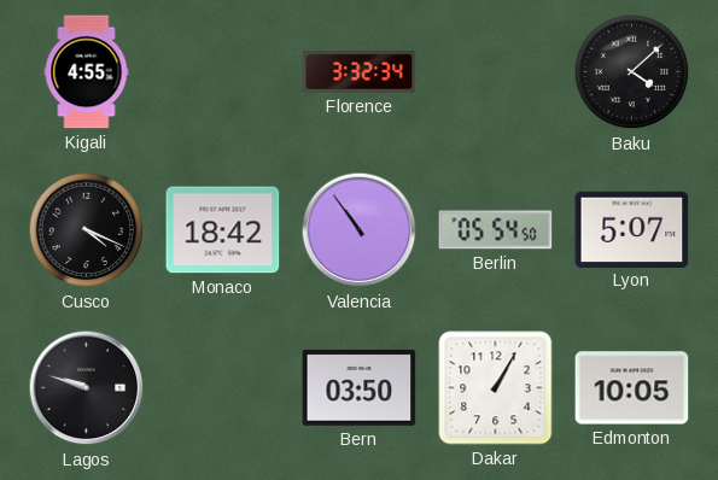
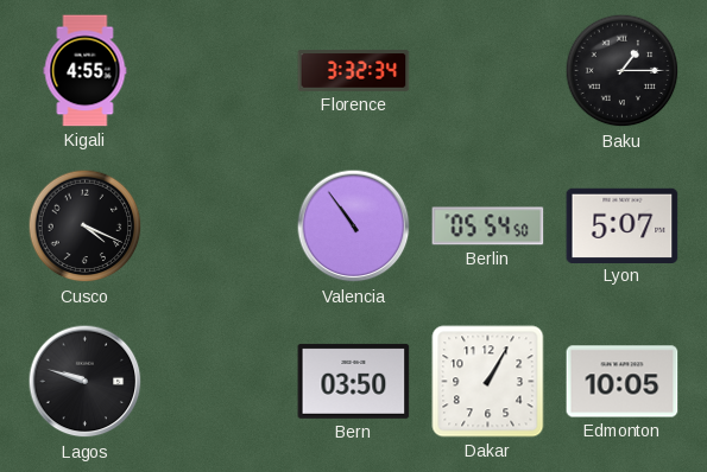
Baku: 4:08 -> 1:15
Monaco: 18:42 -> none
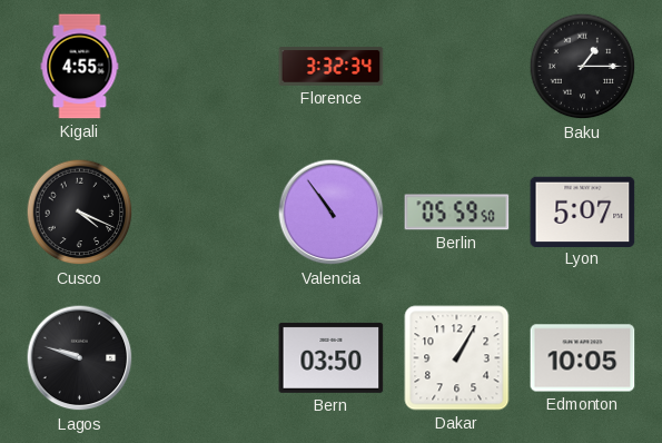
Berlin: 05:54 -> 05:59
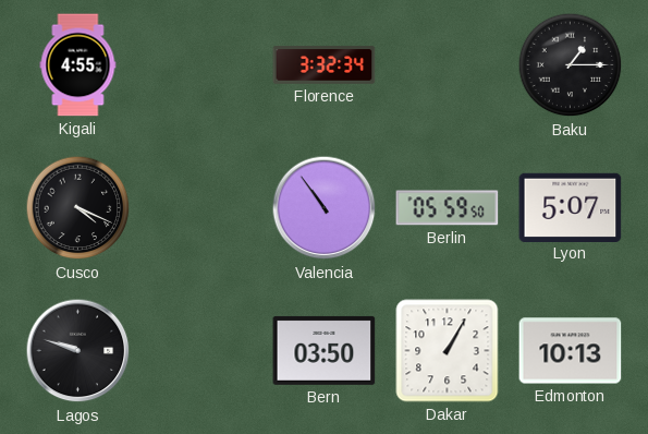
Edmonton: 10:05 -> 10:13
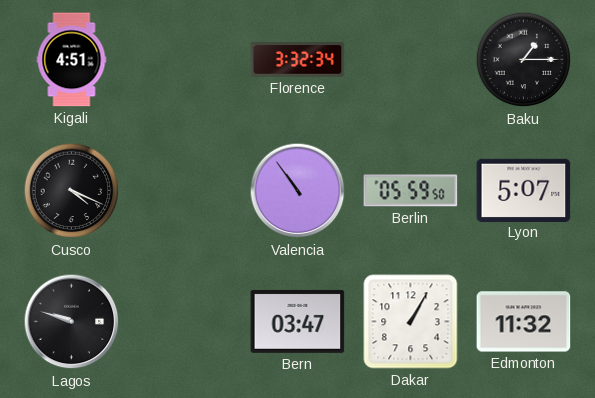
Kigali: 4:55 -> 4:51
Bern: 03:50 -> 03:47
Edmonton: 10:13 -> 11:32
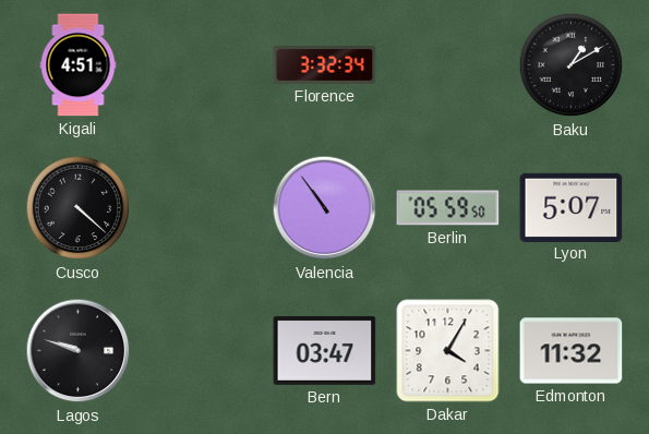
Baku: 1:15 -> 1:10
Cusco: 4:19 -> 4:22
Dakar: 1:05 -> 4:05
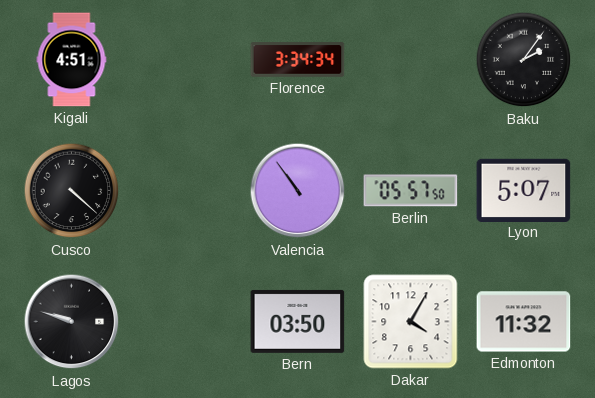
Florence: 3:32 -> 3:34
Baku: 1:10 -> 2:06
Berlin: 05:59 -> 05:57
Bern: 03:47 -> 03:50
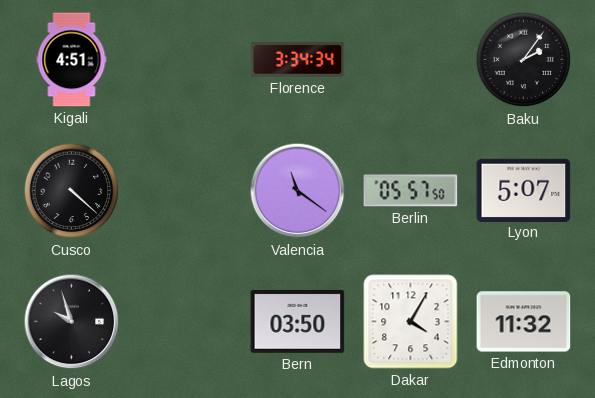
Valencia: 10:54 -> 11:21
Lagos: 9:48 -> 9:57
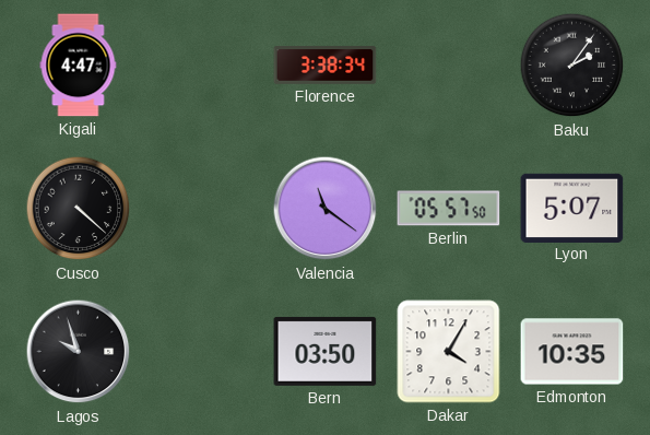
Kigali: 4:51 -> 4:47
Florence: 3:34 -> 3:38
Edmonton: 11:32 -> 10:35
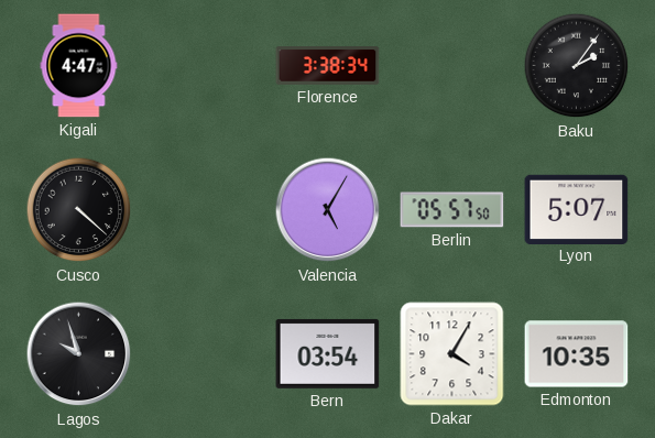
Valencia: 11:21 -> 5:05
Bern: 03:50 -> 03:54
